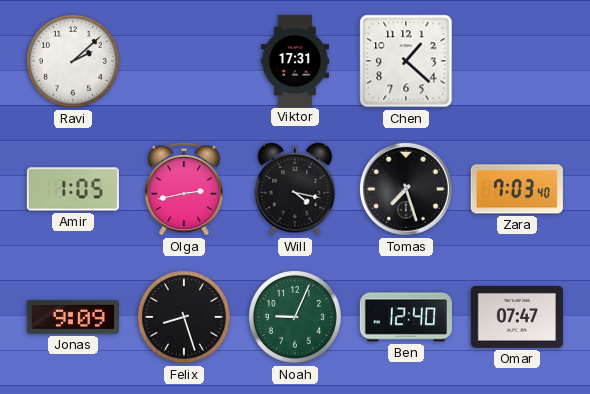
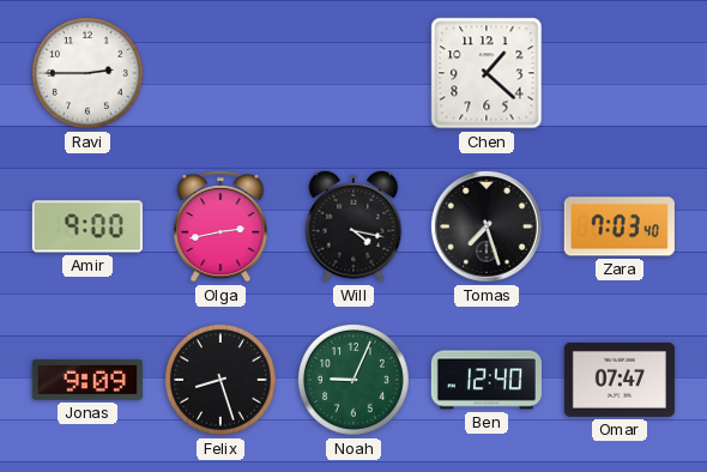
Ravi: 2:08 -> 2:45
Viktor: 17:31 -> none
Amir: 1:05 -> 9:00
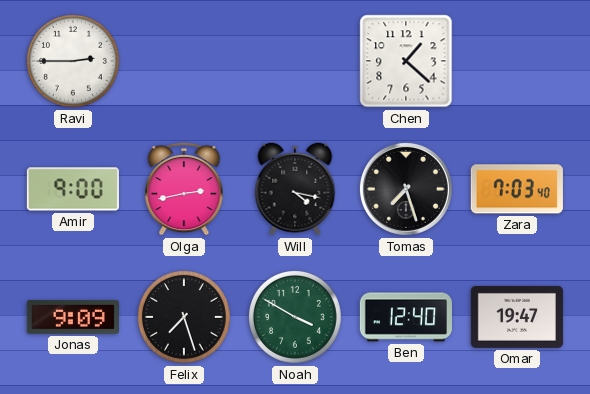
Felix: 8:27 -> 7:27
Noah: 9:04 -> 3:50
Omar: 07:47 -> 19:47
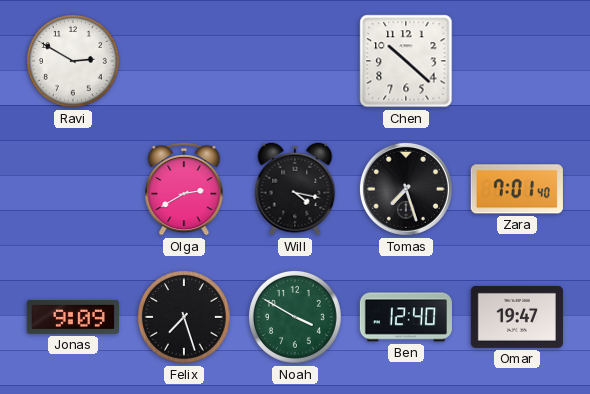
Ravi: 2:45 -> 2:50
Chen: 1:22 -> 10:22
Amir: 9:00 -> none
Olga: 2:43 -> 2:40
Zara: 7:03 -> 7:01
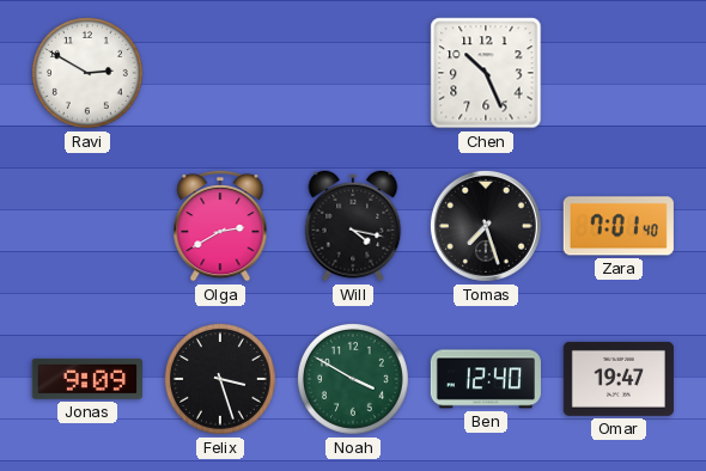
Chen: 10:22 -> 10:26
Felix: 7:27 -> 3:27
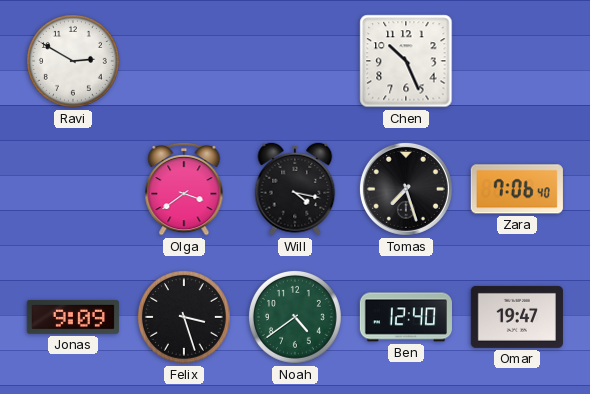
Olga: 2:40 -> 3:39
Zara: 7:01 -> 7:06
Noah: 3:50 -> 4:39
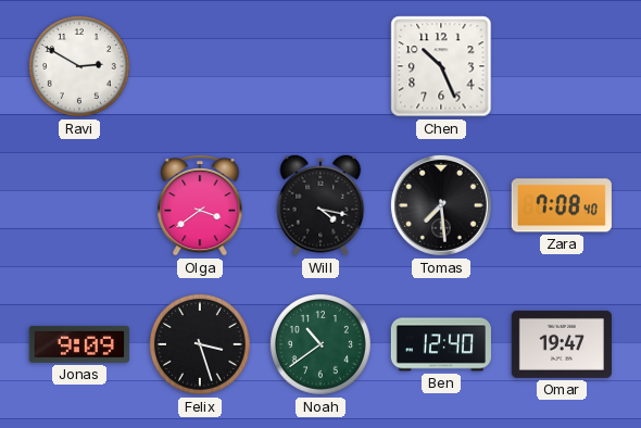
Tomas: 7:27 -> 7:29
Zara: 7:06 -> 7:08
Noah: 4:39 -> 10:39
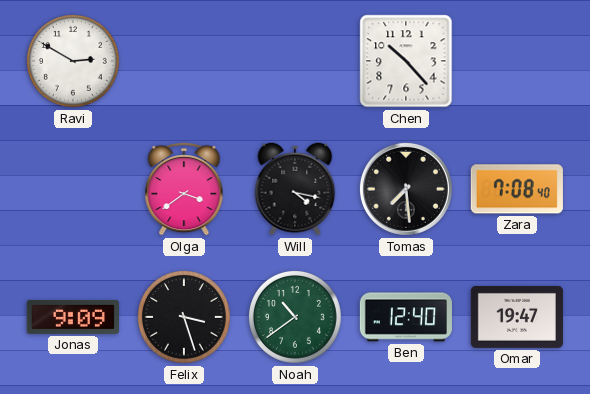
Chen: 10:26 -> 10:23
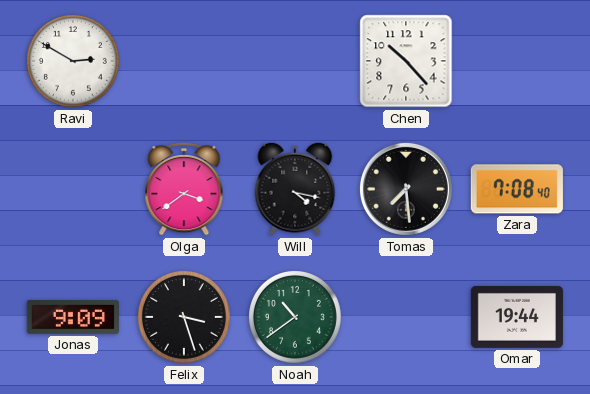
Ben: 12:40 -> none
Omar: 19:47 -> 19:44
